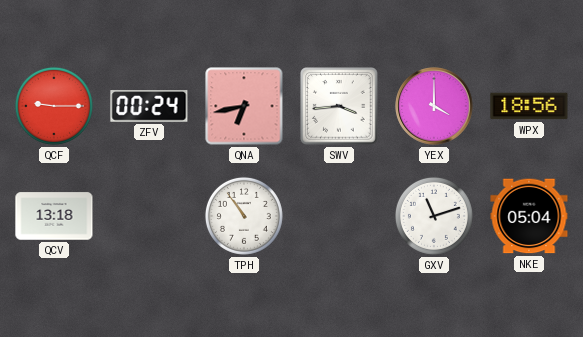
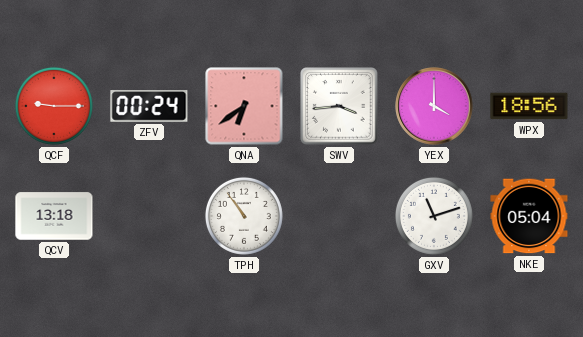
QNA: 6:43 -> 6:39
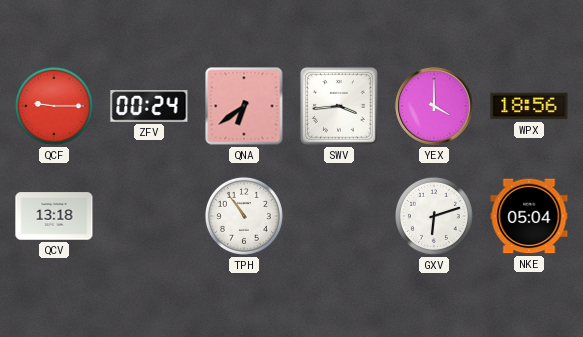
GXV: 11:12 -> 6:12
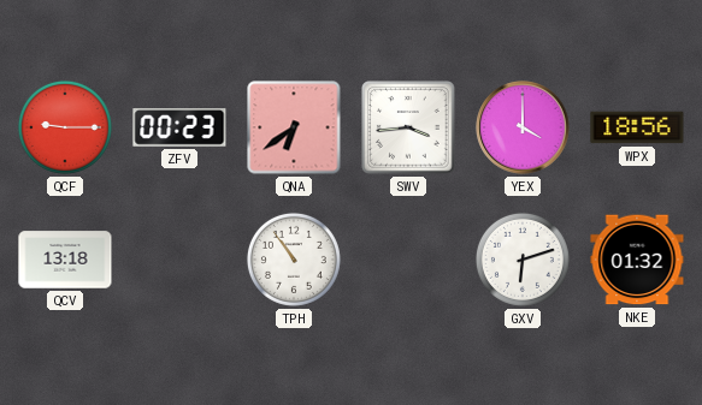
ZFV: 00:24 -> 00:23
NKE: 05:04 -> 01:32
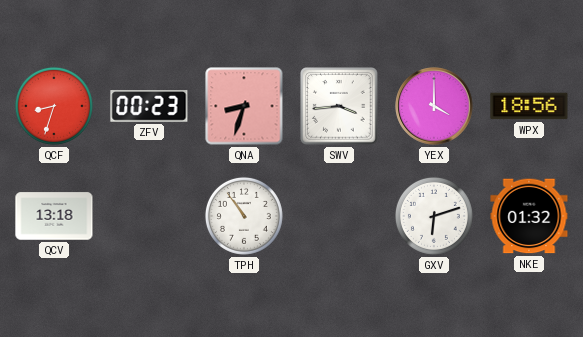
QCF: 9:15 -> 8:33
QNA: 6:39 -> 8:33
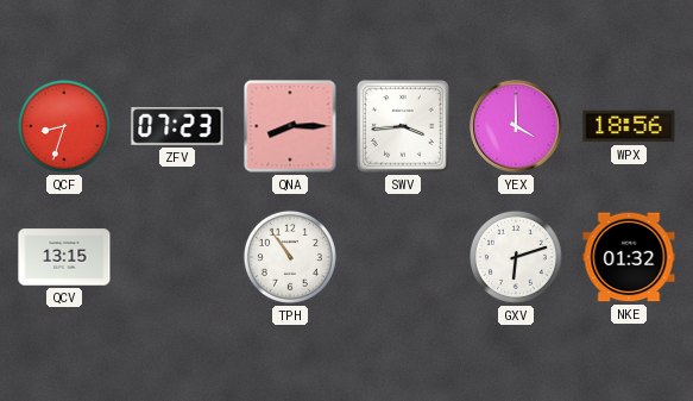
ZFV: 00:23 -> 07:23
QNA: 8:33 -> 8:15
QCV: 13:18 -> 13:15
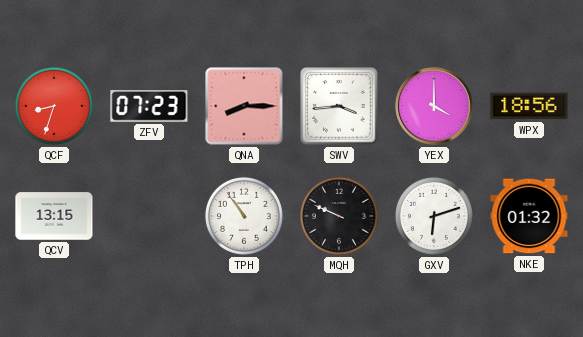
MQH: none -> 9:49
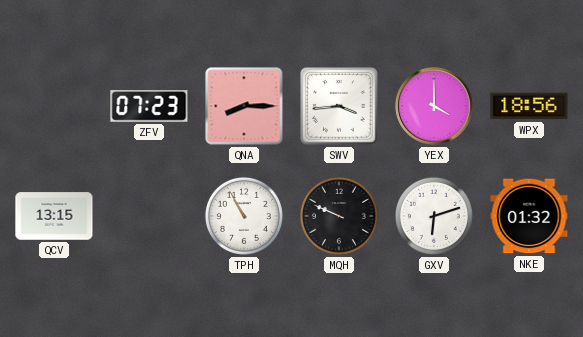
QCF: 8:33 -> none
TPH: 10:54 -> 10:55
